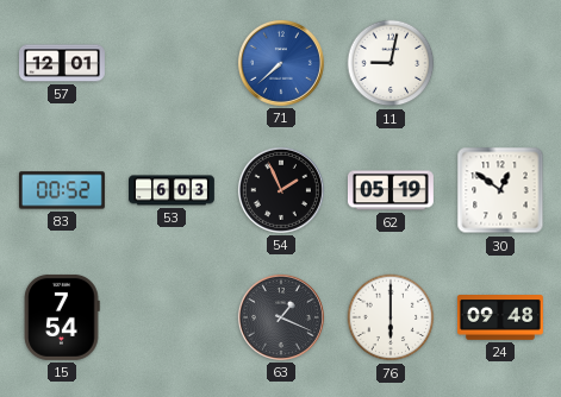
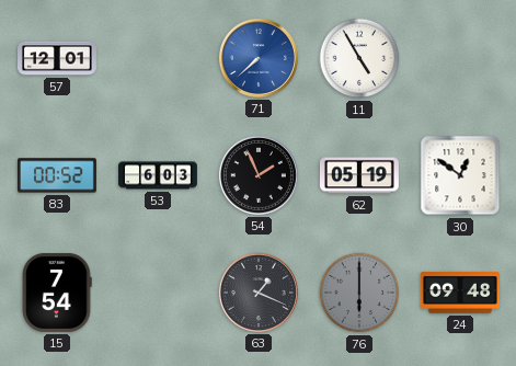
11: 9:02 -> 4:55
76 dial: white -> grey
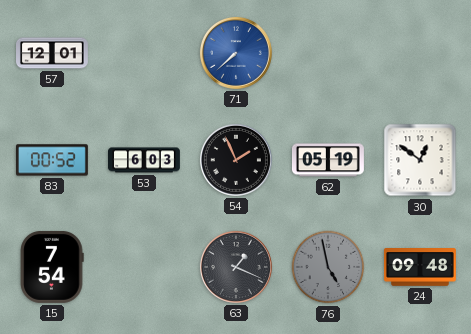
11: 4:55 -> none
76: 6:00 -> 4:58
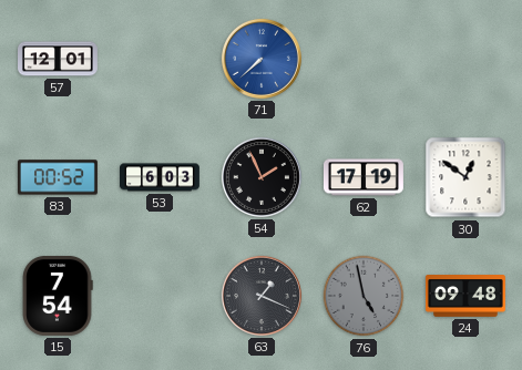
62: 05:19 -> 17:19
